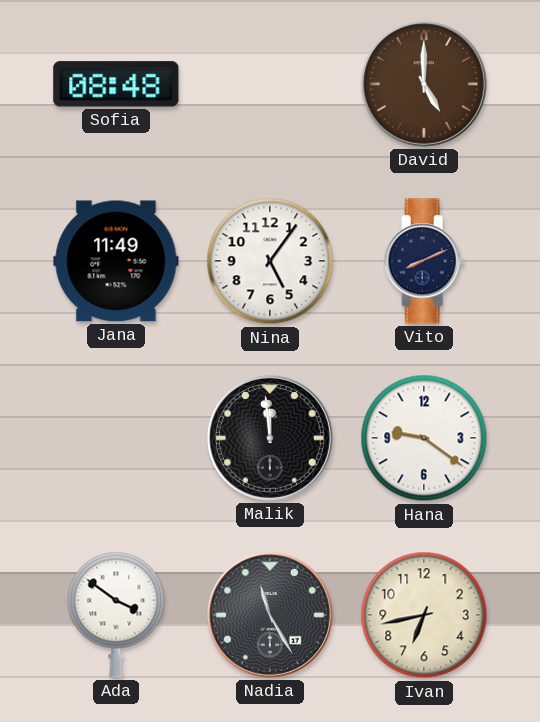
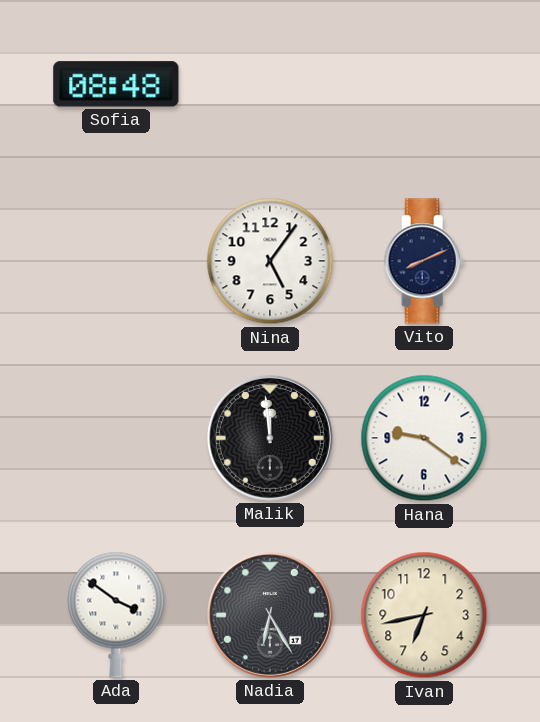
David: 5:00 -> none
Jana: 11:49 -> none
Nadia: 11:25 -> 6:25
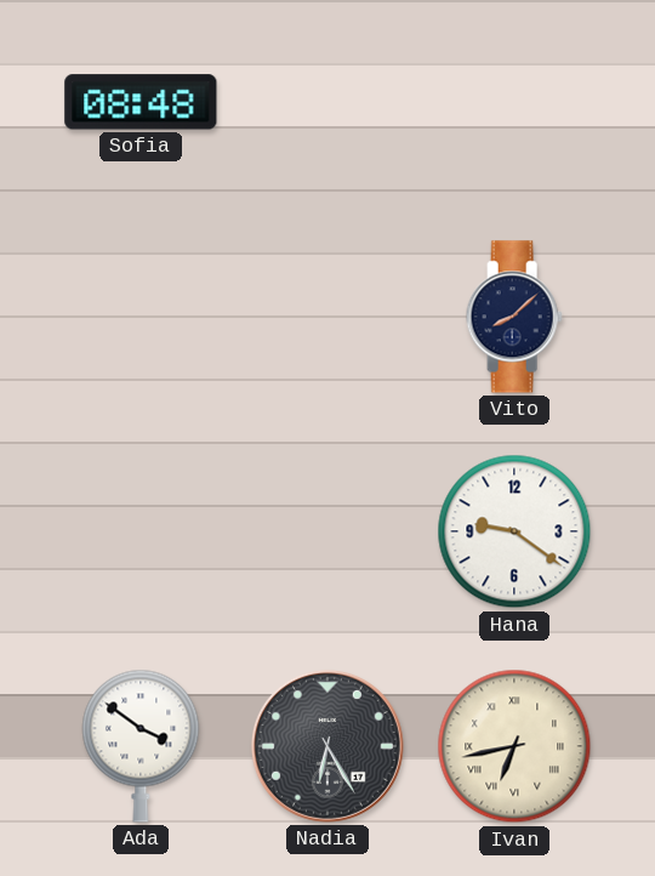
Nina: 5:06 -> none
Vito: 8:11 -> 8:08
Malik: 11:59 -> none
Ivan numerals: Arabic -> Roman
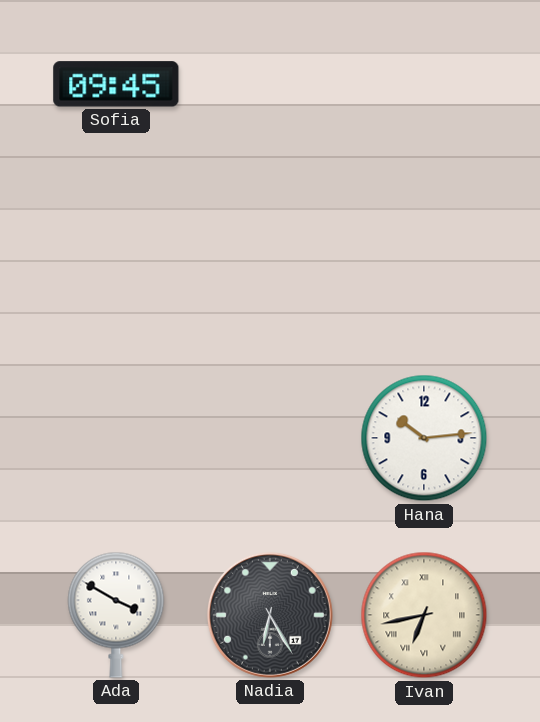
Sofia: 08:48 -> 09:45
Vito: 8:08 -> none
Hana: 9:21 -> 10:14
Ada: 3:51 -> 3:50
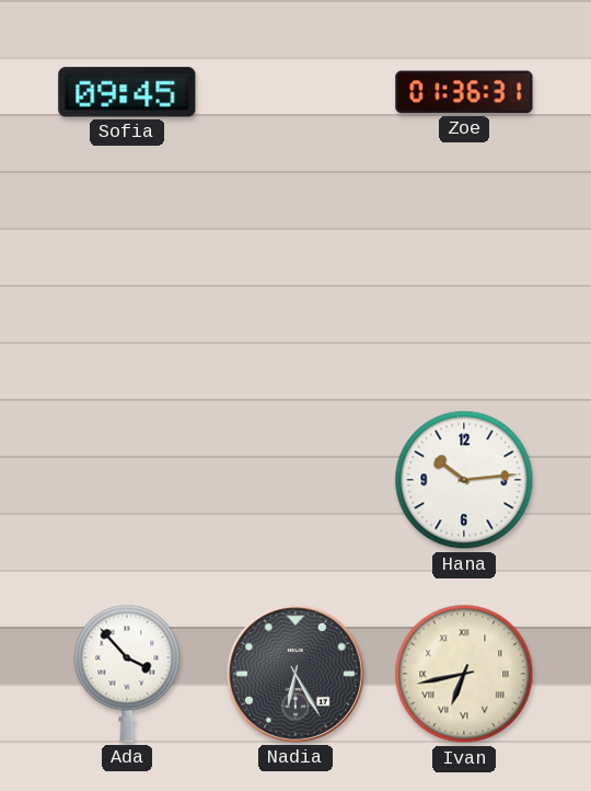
Zoe: none -> 01:36
Ada: 3:50 -> 3:53
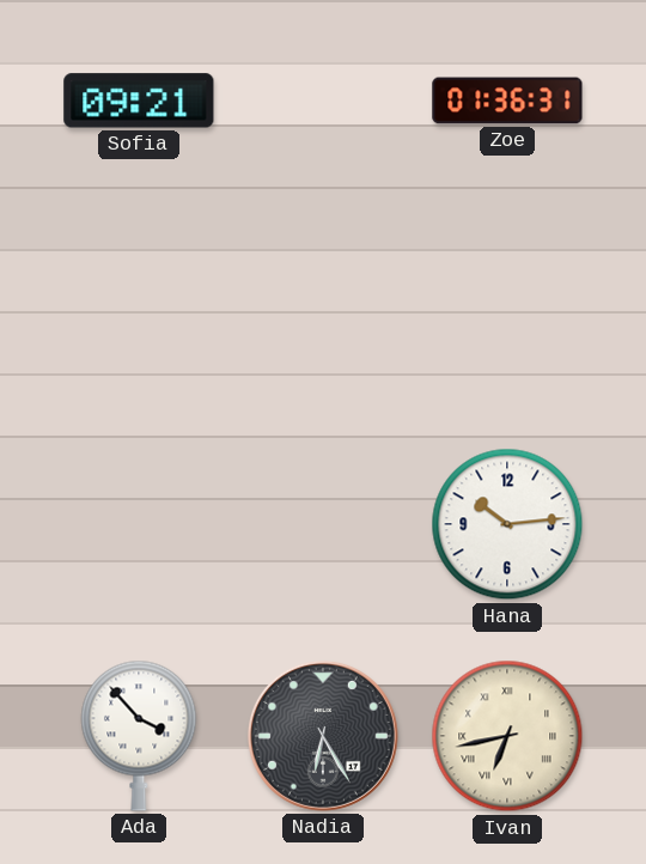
Sofia: 09:45 -> 09:21
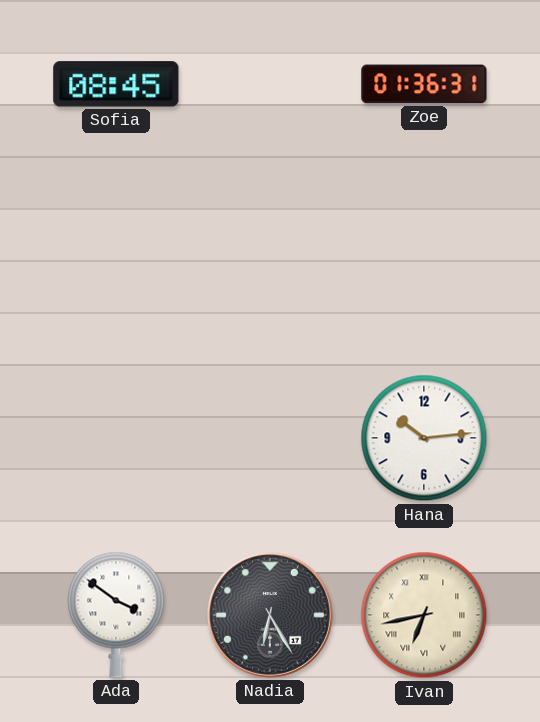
Sofia: 09:21 -> 08:45
Ada: 3:53 -> 3:51
